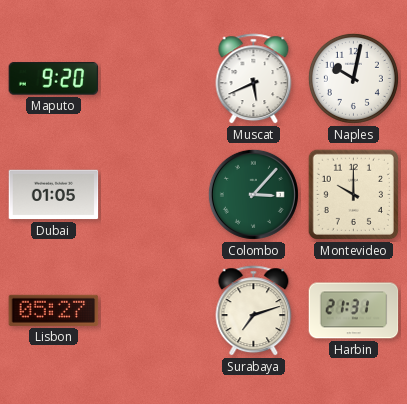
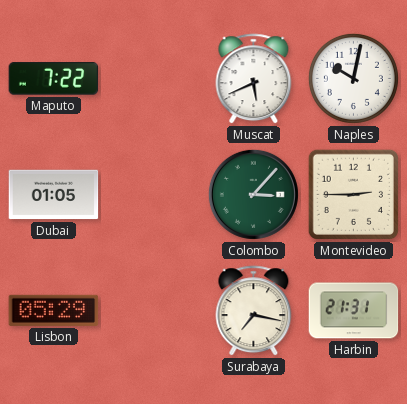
Maputo: 9:20 -> 7:22
Montevideo: 10:00 -> 2:45
Lisbon: 05:27 -> 05:29
Surabaya: 7:12 -> 7:17
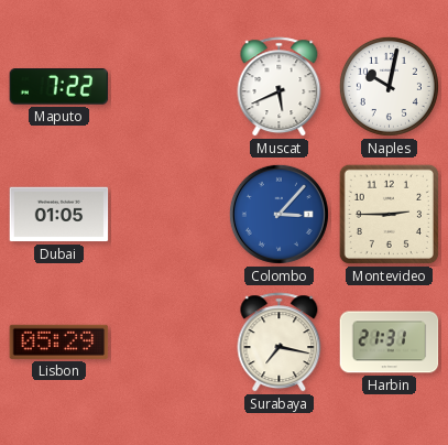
Colombo dial: green -> blue
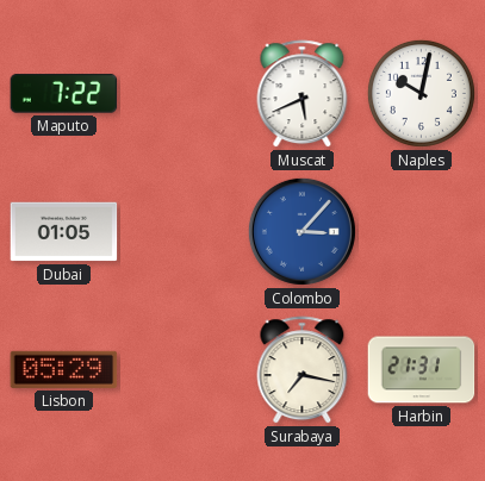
Montevideo: 2:45 -> none
